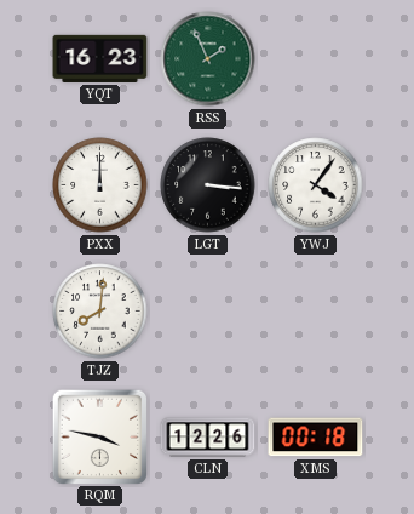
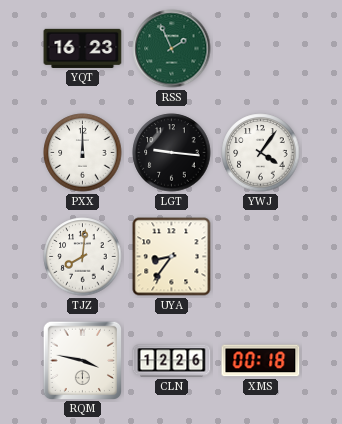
LGT: 3:16 -> 9:16
UYA: none -> 8:36
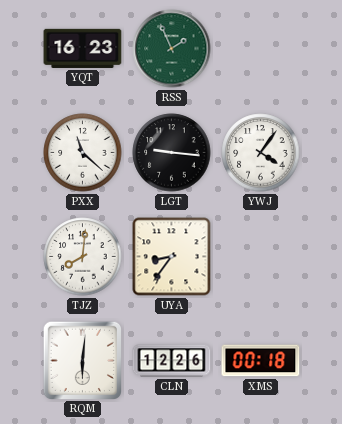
PXX: 12:00 -> 11:22
RQM: 3:47 -> 6:01
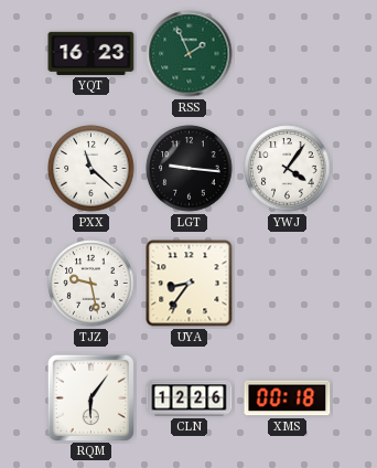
TJZ: 8:01 -> 9:28
RQM: 6:01 -> 6:06
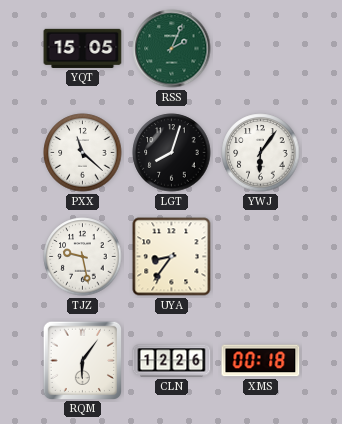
YQT: 16:23 -> 15:05
RSS: 1:56 -> 2:04
LGT: 9:16 -> 8:03
YWJ: 4:06 -> 6:06
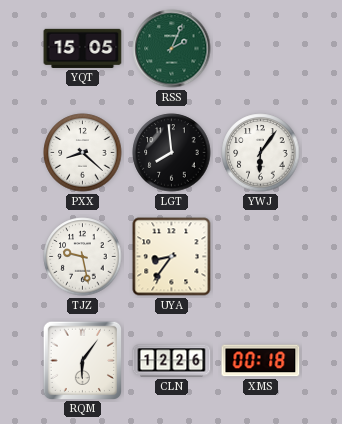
PXX: 11:22 -> 8:22
LGT: 8:03 -> 7:59
